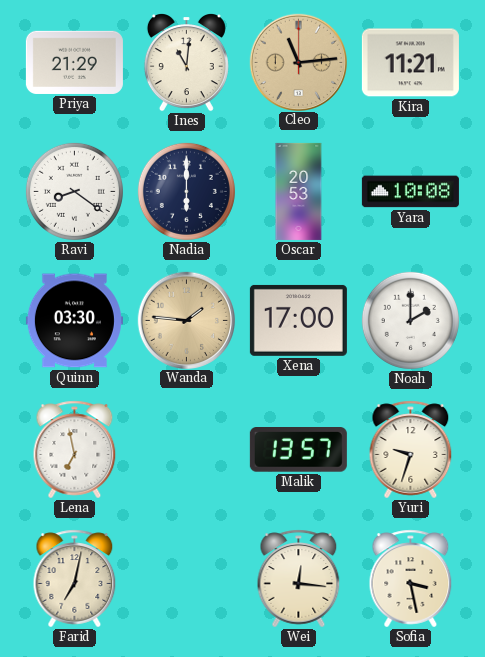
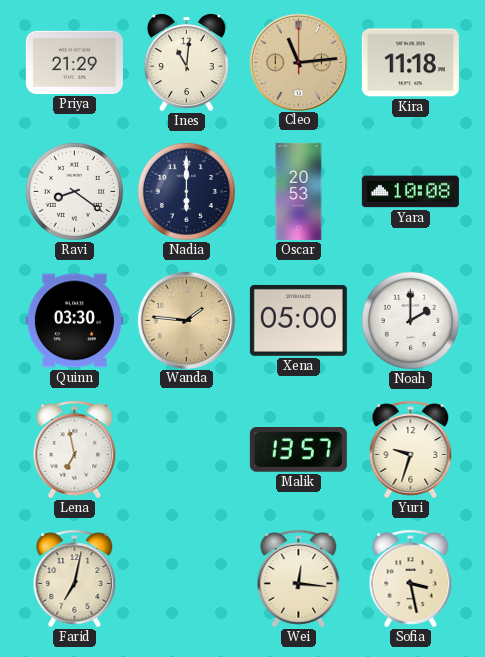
Kira: 11:21 -> 11:18
Xena: 17:00 -> 05:00
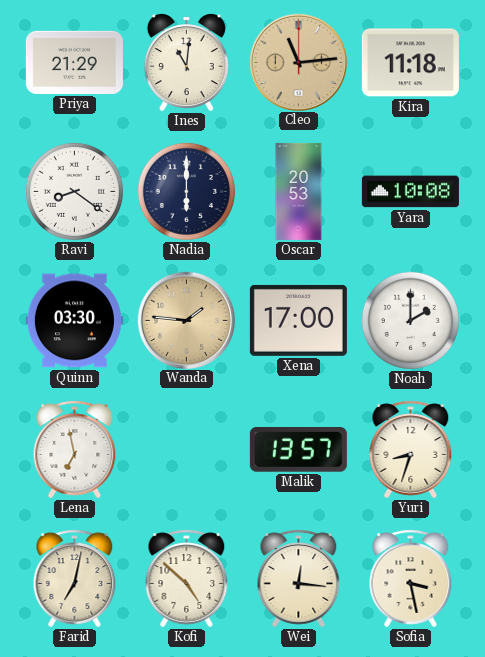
Xena: 05:00 -> 17:00
Yuri: 9:33 -> 8:33
Kofi: none -> 4:52
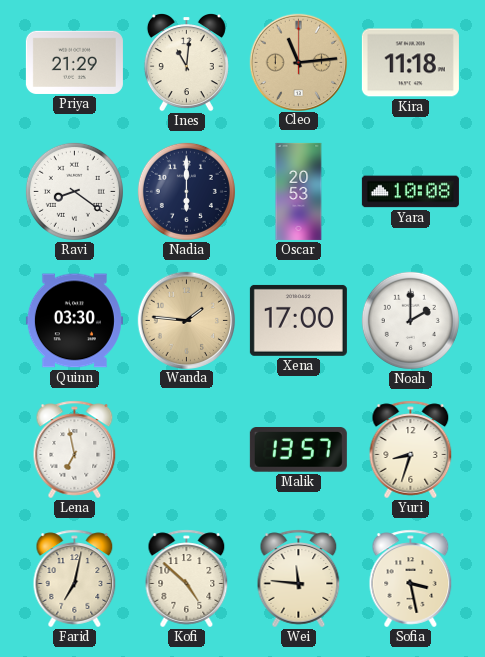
Wei: 12:16 -> 11:46
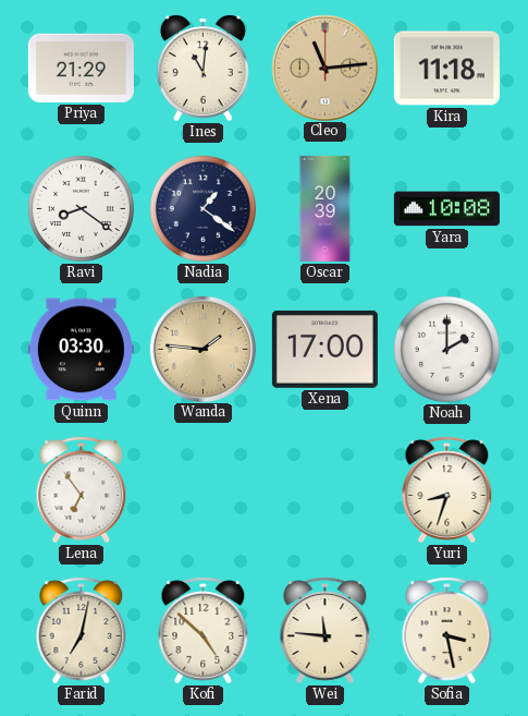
Nadia: 6:00 -> 1:21
Oscar: 20:53 -> 20:39
Lena: 6:58 -> 6:54
Malik: 13:57 -> none
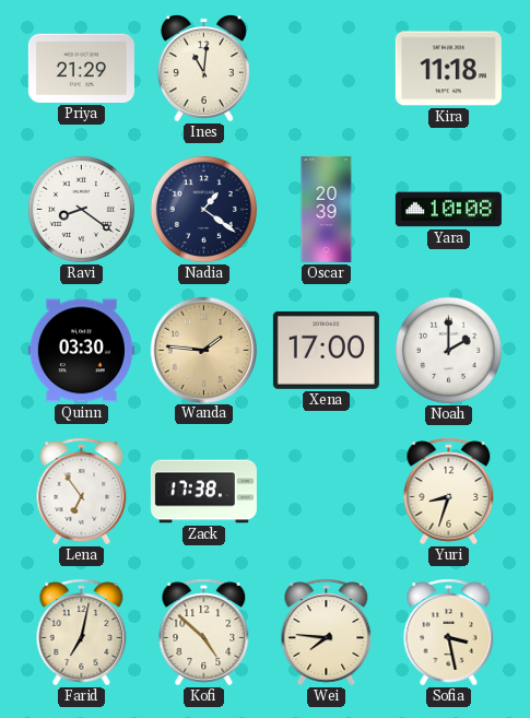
Cleo: 11:14 -> none
Zack: none -> 17:38
Wei: 11:46 -> 7:46
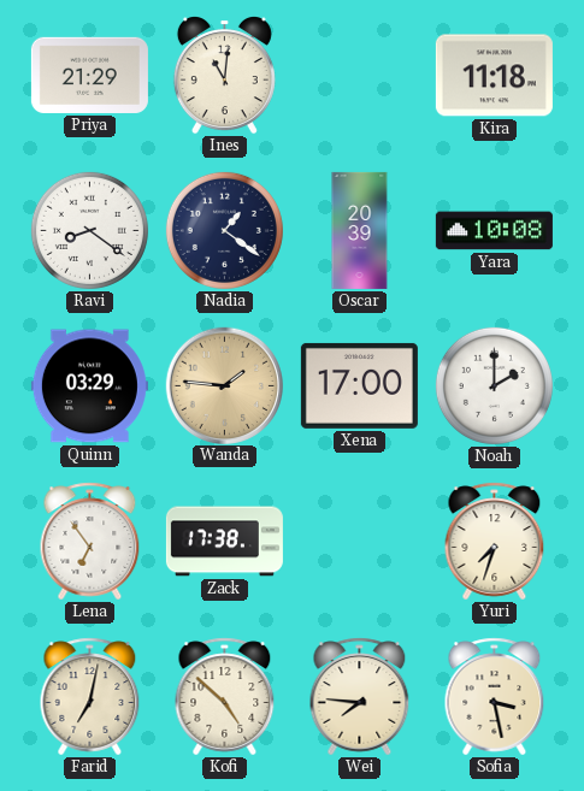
Quinn: 03:30 -> 03:29
Yuri: 8:33 -> 7:33
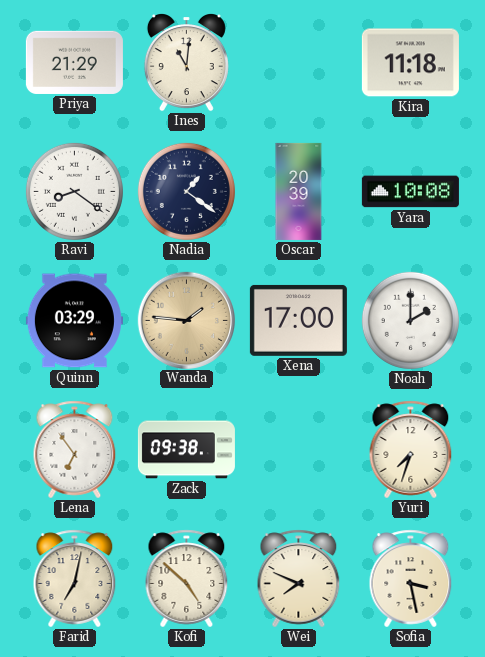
Zack: 17:38 -> 09:38
Wei: 7:46 -> 7:49
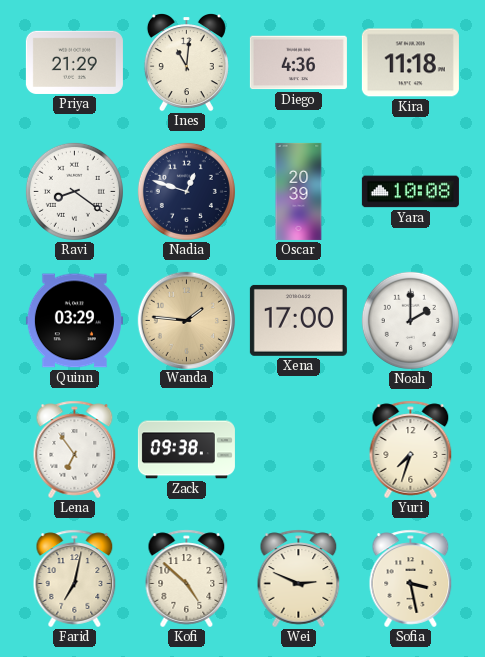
Diego: none -> 4:36
Nadia: 1:21 -> 12:48
Wei: 7:49 -> 2:49
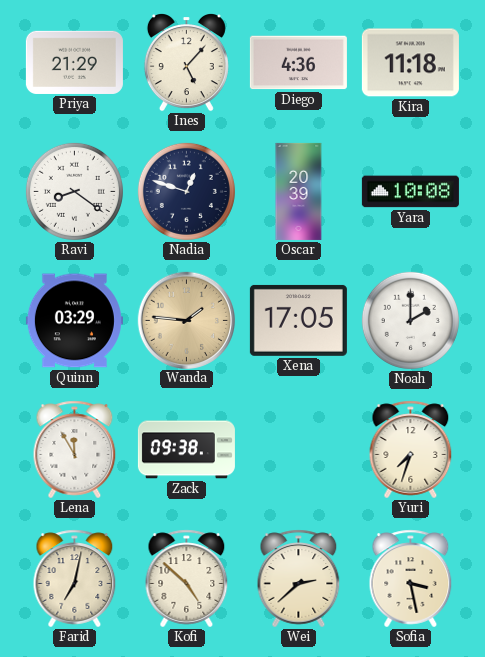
Ines: 11:01 -> 5:07
Xena: 17:00 -> 17:05
Lena: 6:54 -> 11:55
Wei: 2:49 -> 2:38
